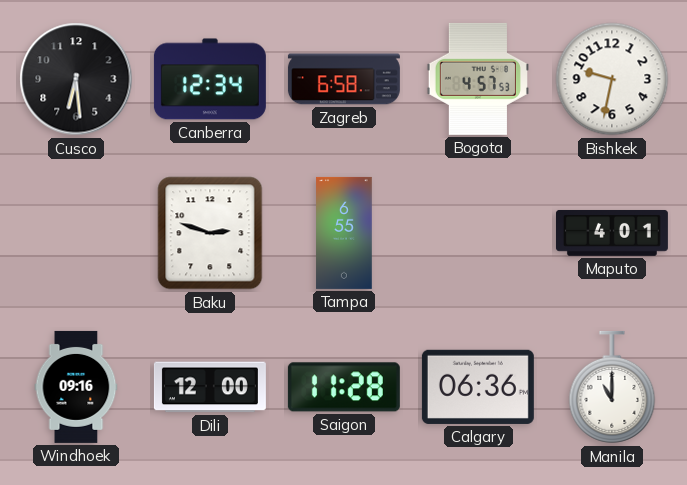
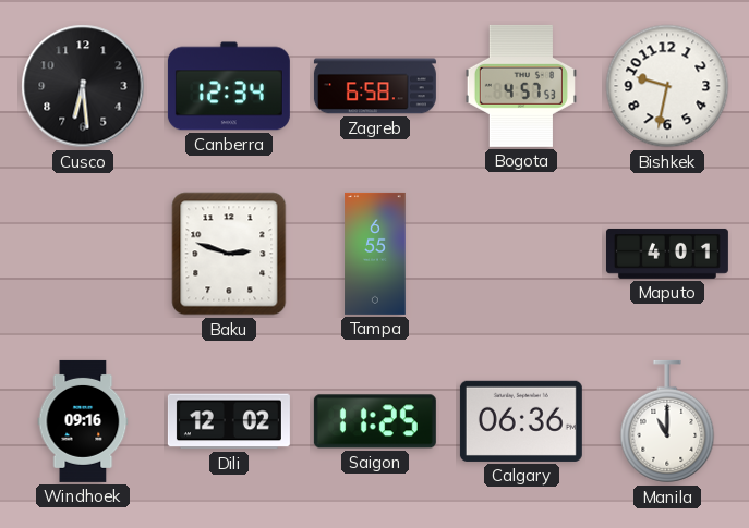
Dili: 12:00 -> 12:02
Saigon: 11:28 -> 11:25
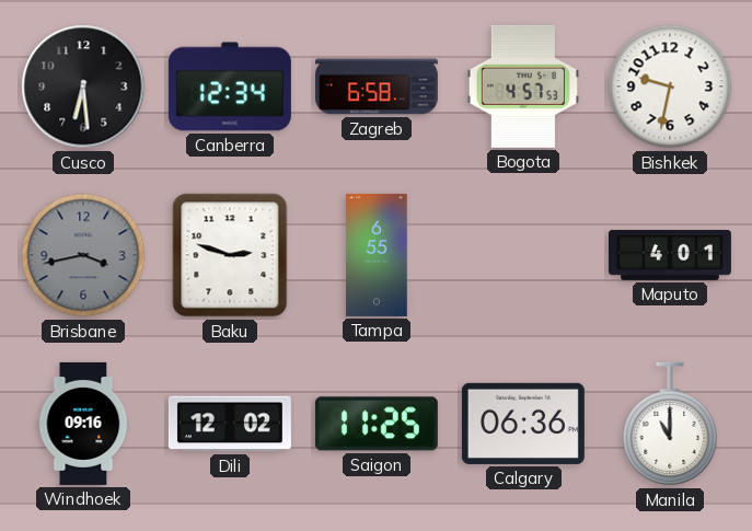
Brisbane: none -> 3:43
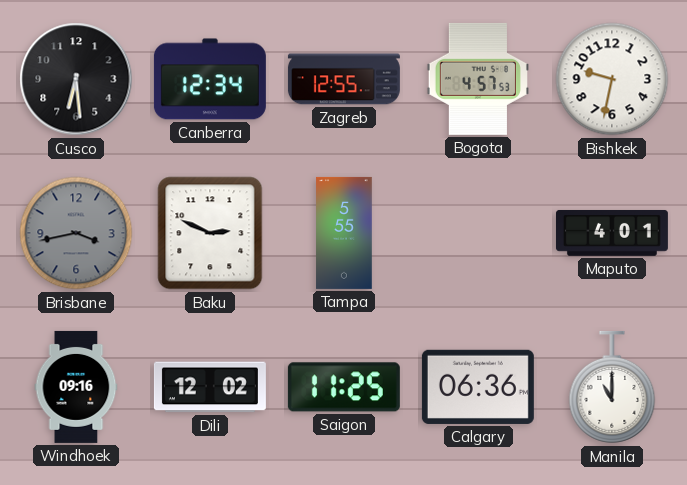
Zagreb: 6:58 -> 12:55
Baku: 2:48 -> 2:49
Tampa: 6:55 -> 5:55
